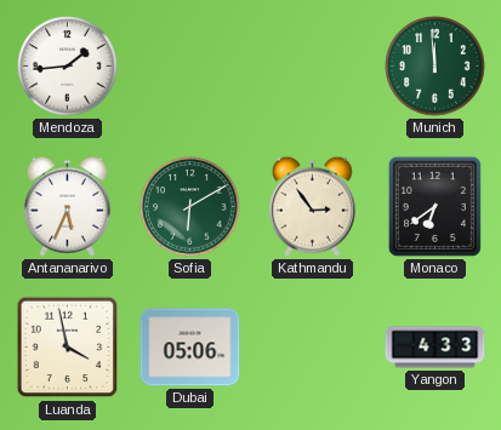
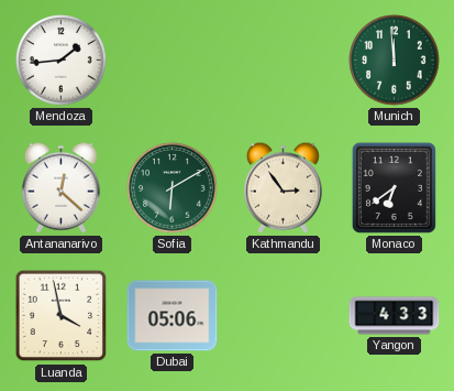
Antananarivo: 5:34 -> 12:22
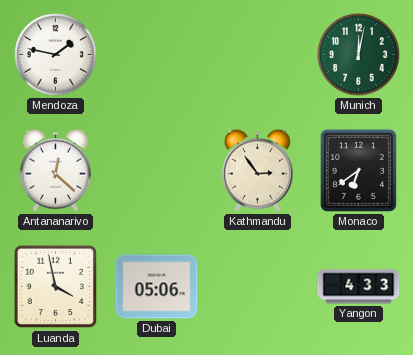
Mendoza: 1:44 -> 1:47
Munich: 11:59 -> 12:02
Sofia: 6:10 -> none
